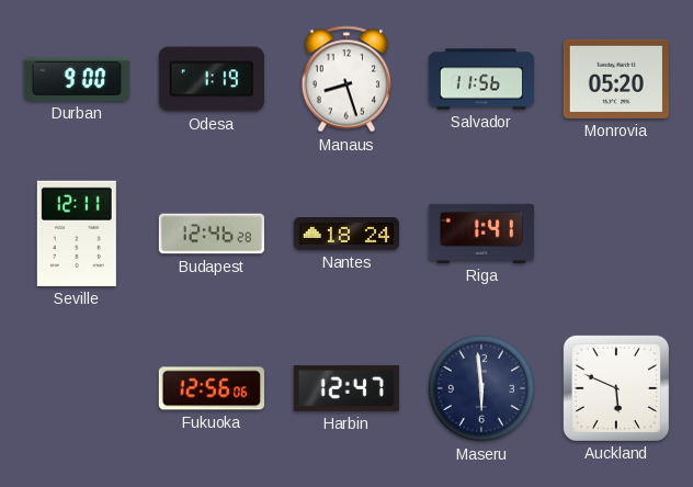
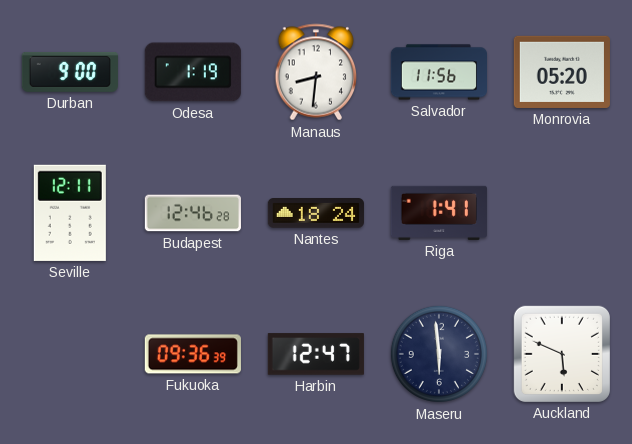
Manaus: 8:27 -> 8:31
Fukuoka: 12:56 -> 09:36
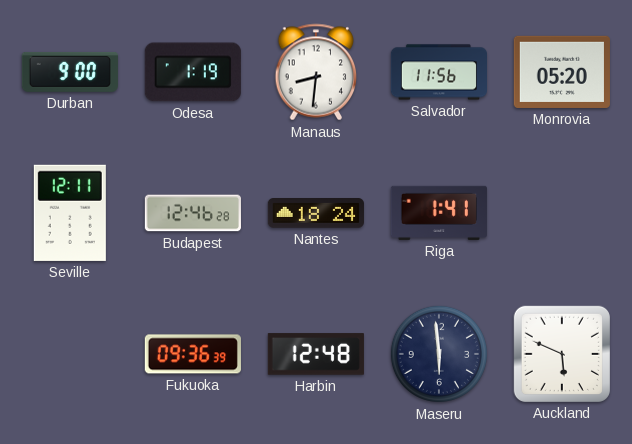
Harbin: 12:47 -> 12:48
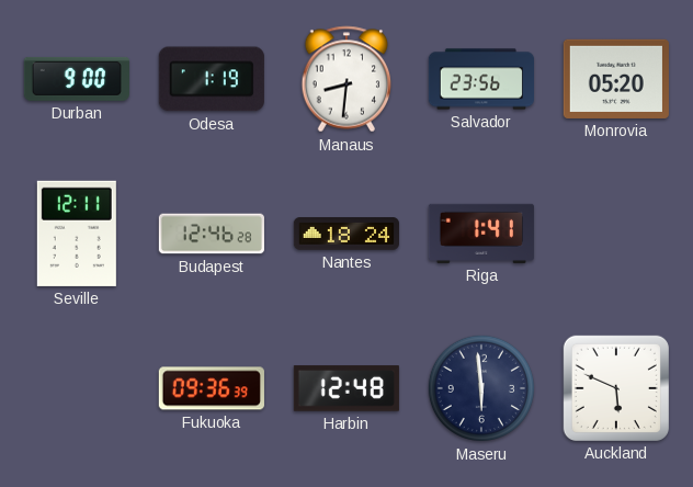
Salvador: 11:56 -> 23:56
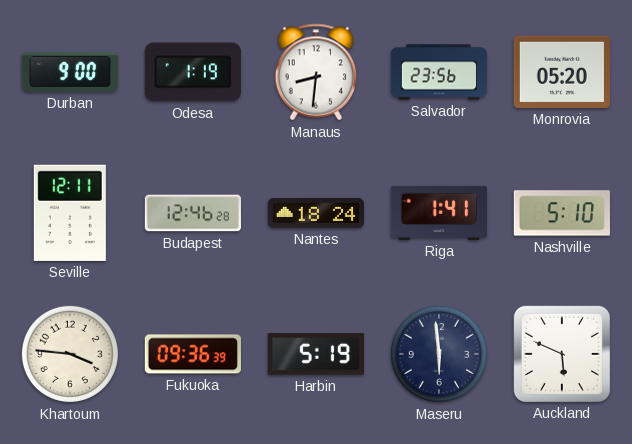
Nashville: none -> 5:10
Khartoum: none -> 3:46
Harbin: 12:48 -> 5:19
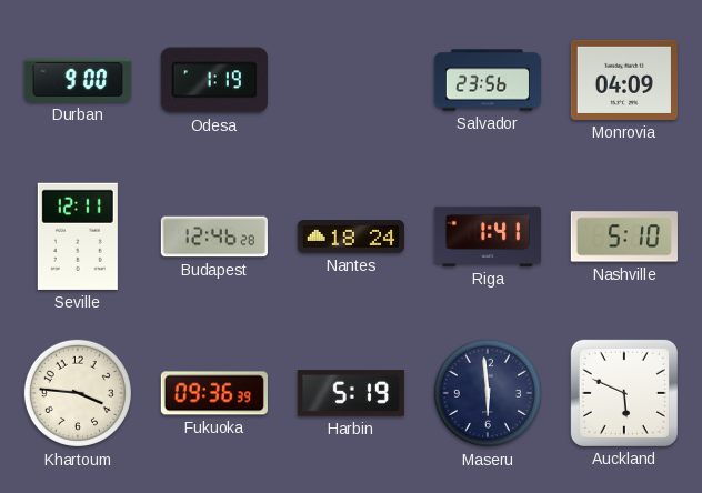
Manaus: 8:31 -> none
Monrovia: 05:20 -> 04:09
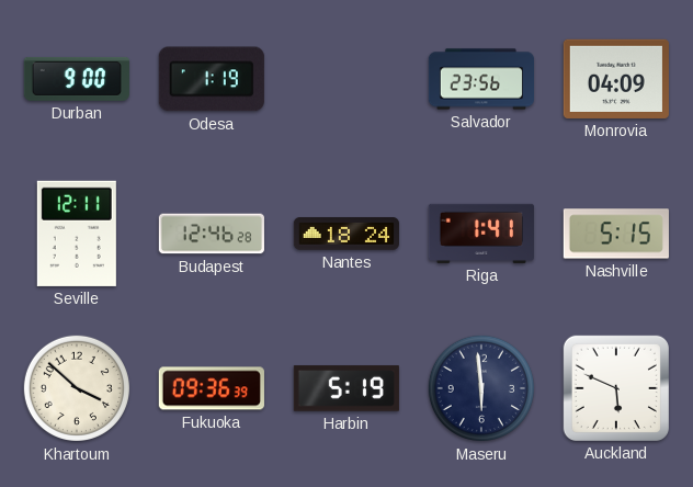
Nashville: 5:10 -> 5:15
Khartoum: 3:46 -> 3:52
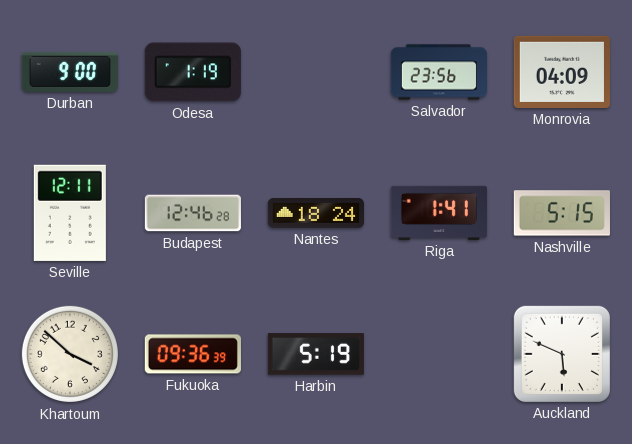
Maseru: 5:59 -> none
